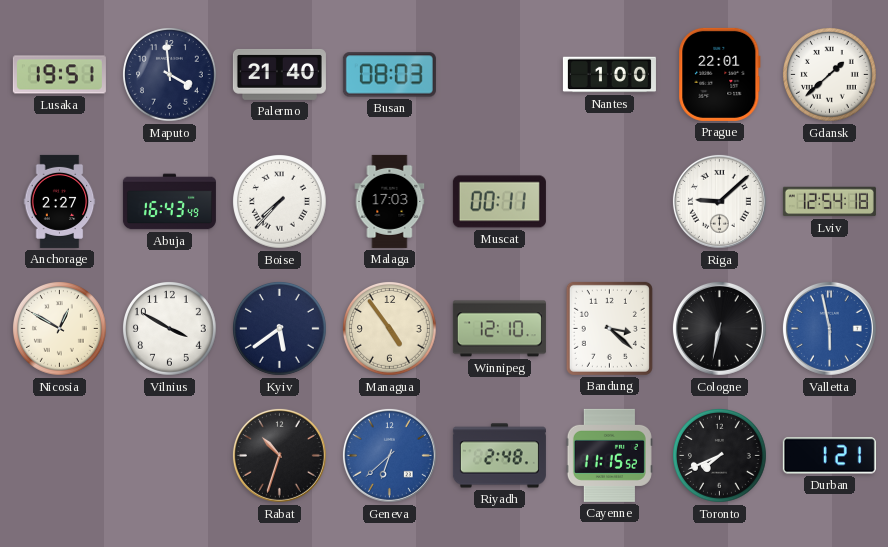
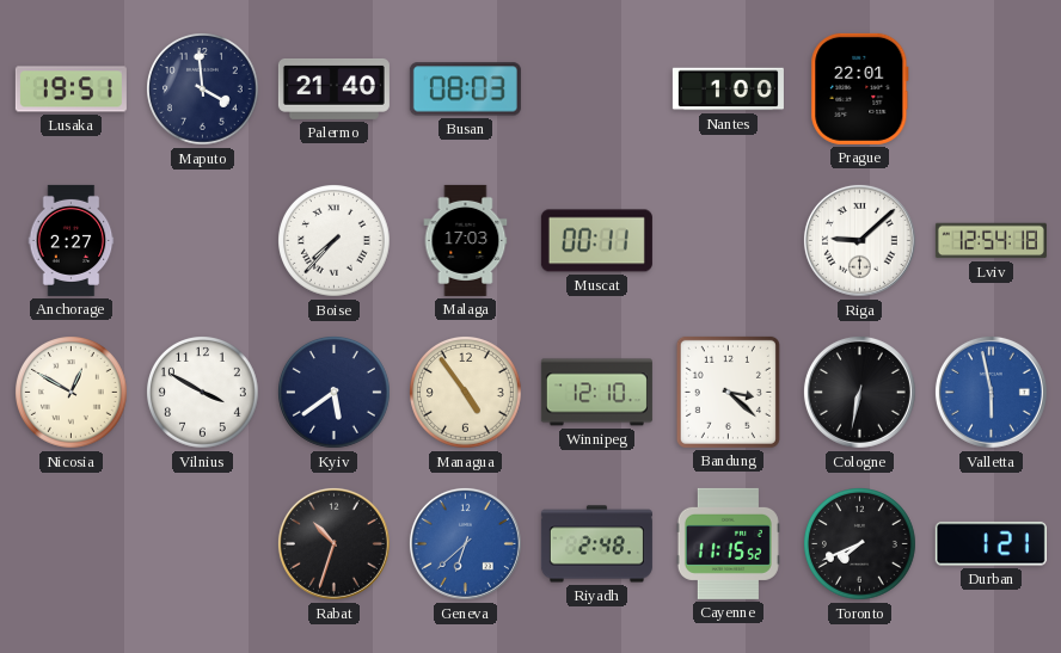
Gdansk: 1:38 -> none
Abuja: 16:43 -> none
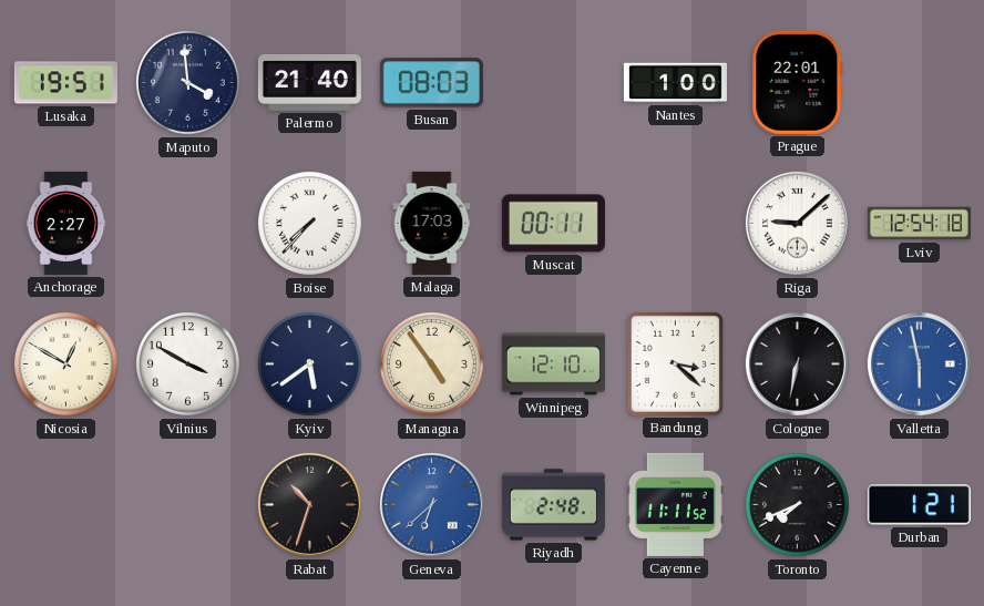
Cayenne: 11:15 -> 11:11
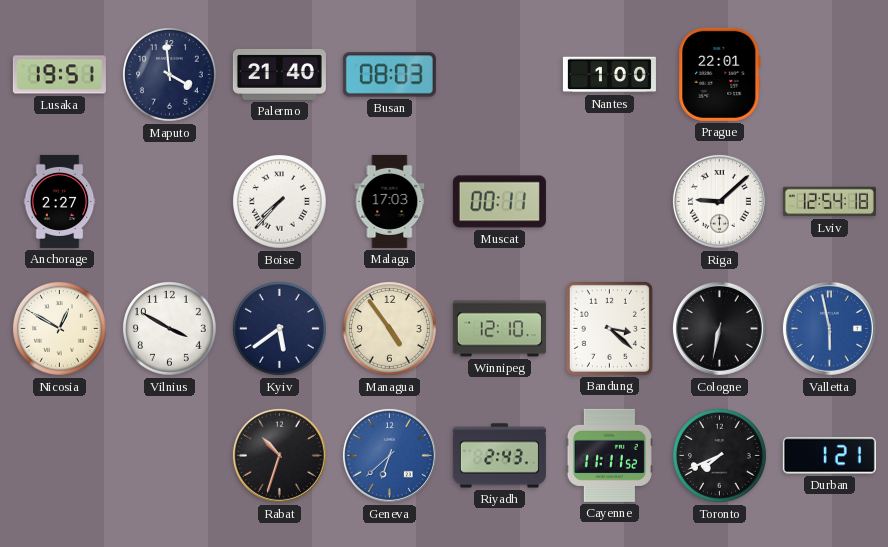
Riyadh: 2:48 -> 2:43
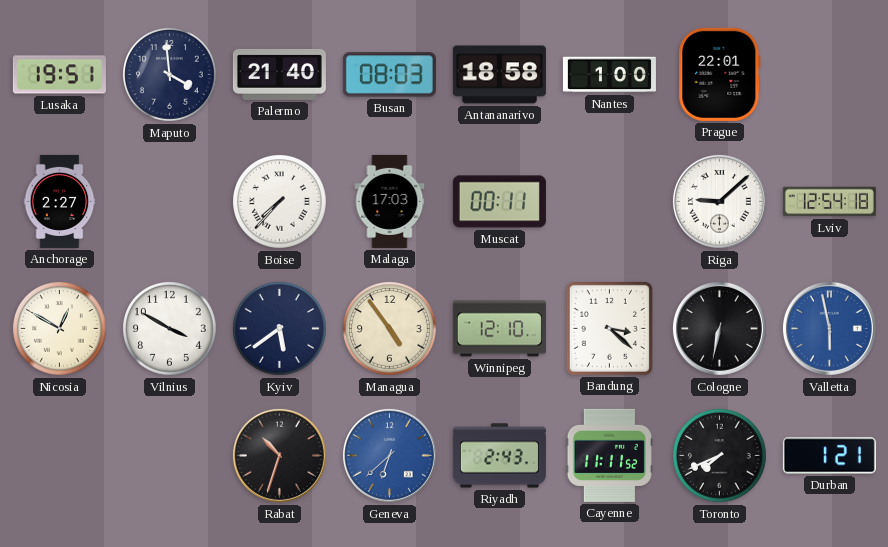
Antananarivo: none -> 18:58
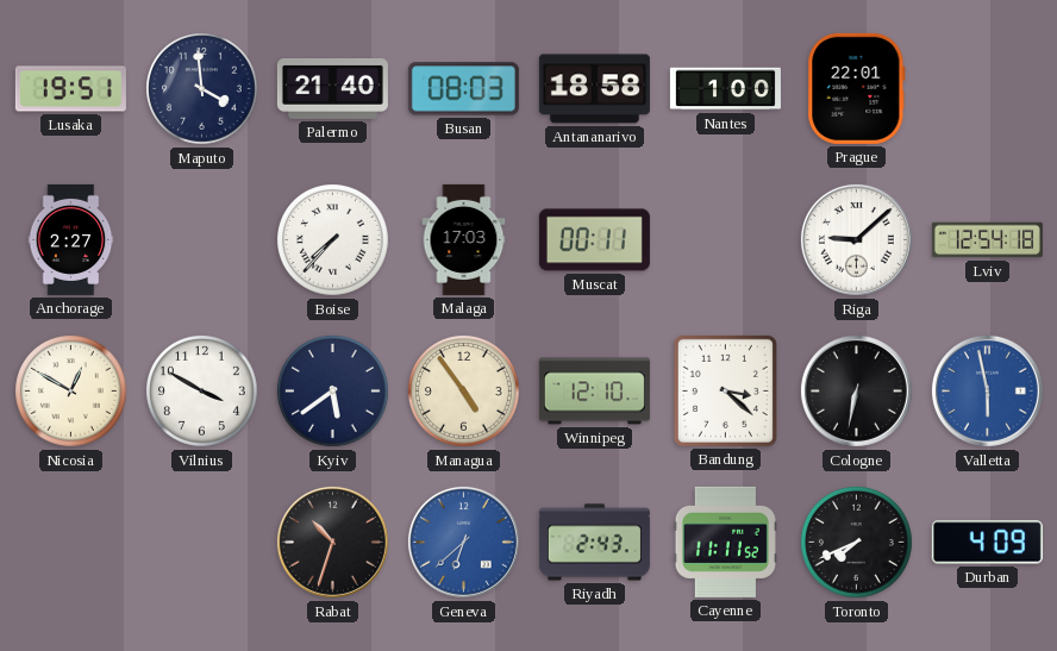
Durban: 1:21 -> 4:09
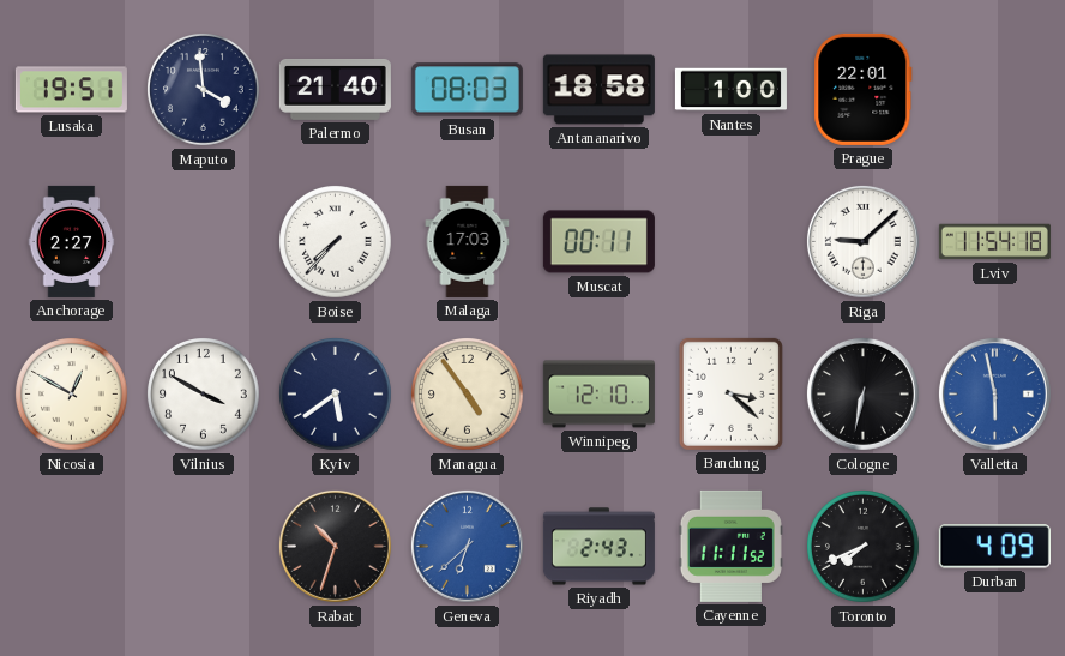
Lviv: 12:54 -> 11:54
